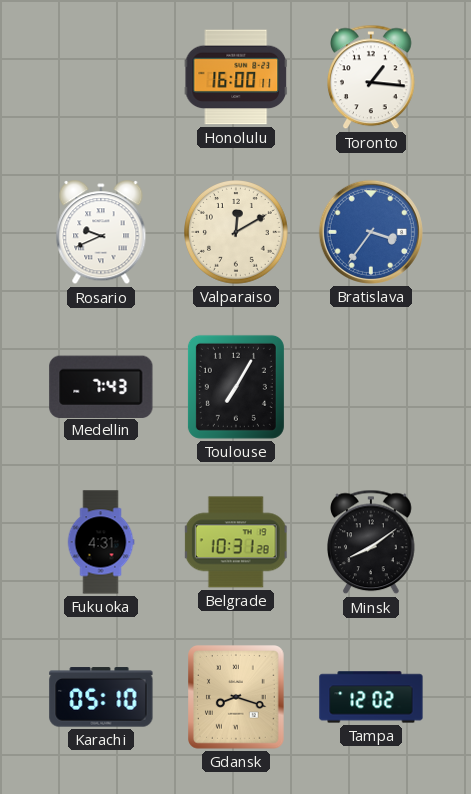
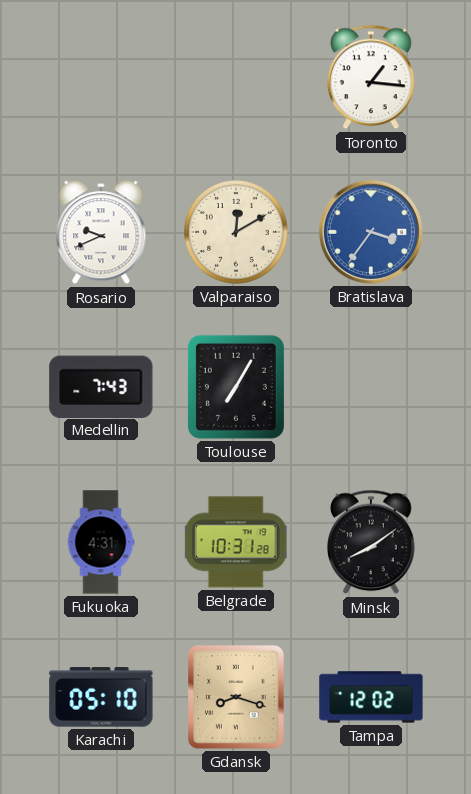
Honolulu: 16:00 -> none
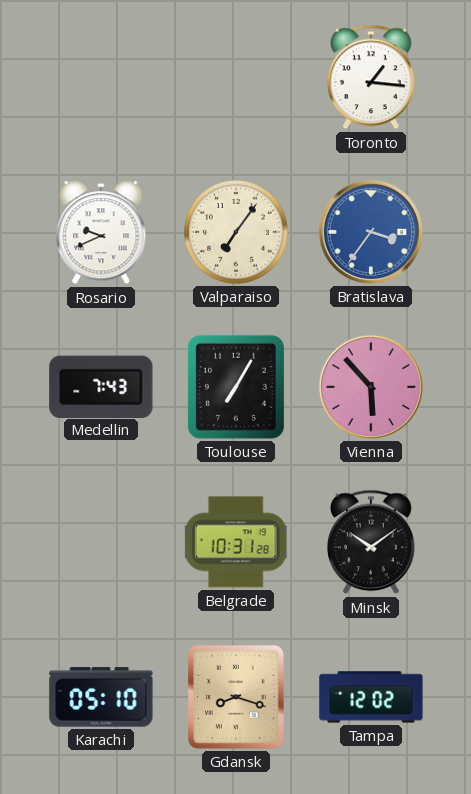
Valparaiso: 12:10 -> 7:06
Vienna: none -> 5:53
Fukuoka: 4:31 -> none
Minsk: 8:09 -> 10:09
